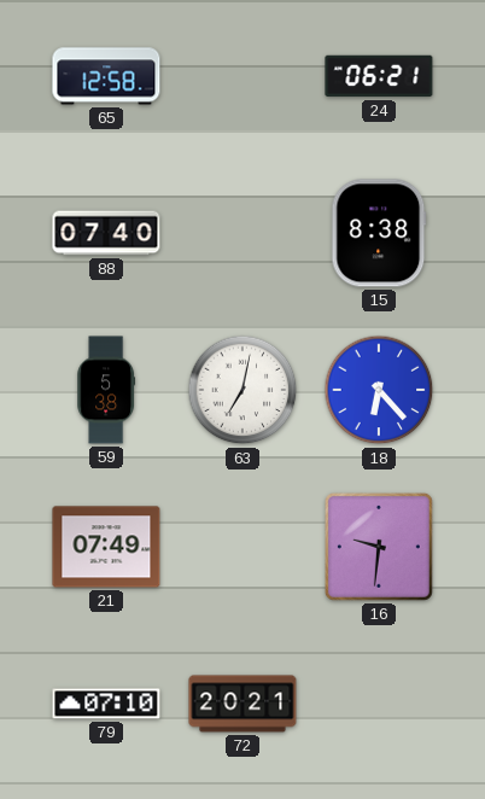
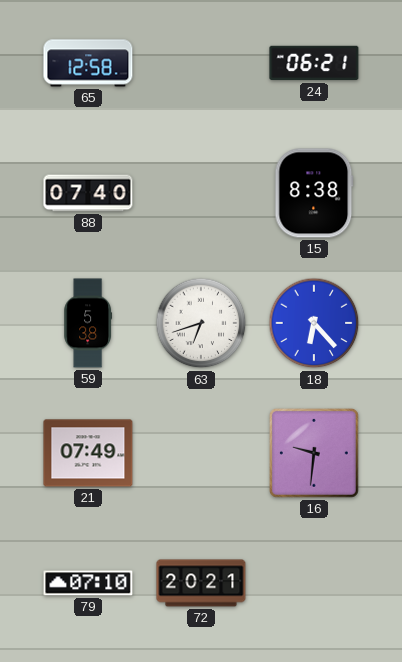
63: 7:02 -> 6:42
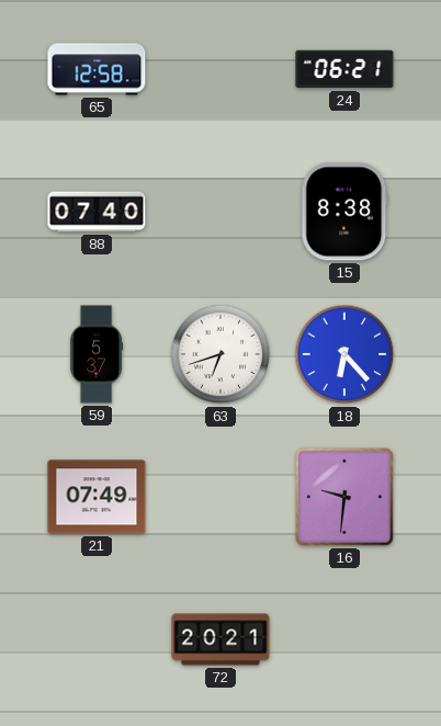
59: 5:38 -> 5:37
79: 07:10 -> none
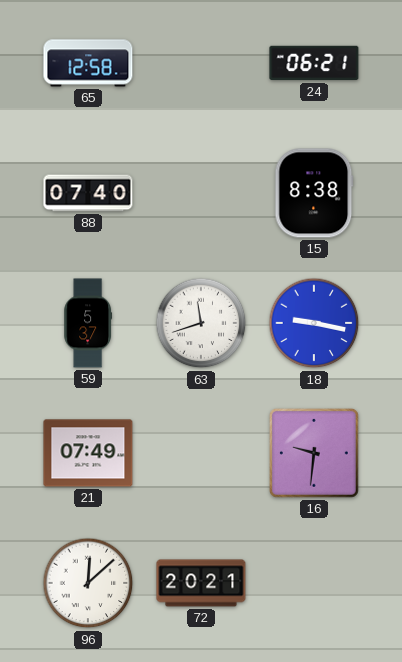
63: 6:42 -> 11:42
18: 6:23 -> 9:17
96: none -> 12:08
